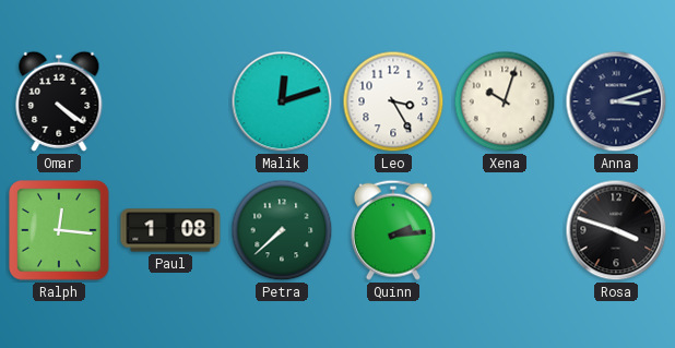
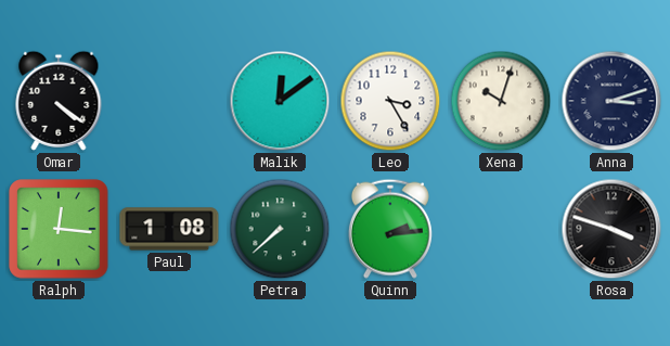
Malik: 12:12 -> 12:09
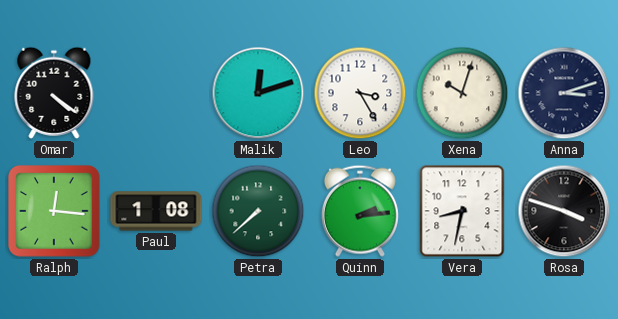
Malik: 12:09 -> 12:12
Vera: none -> 8:32
